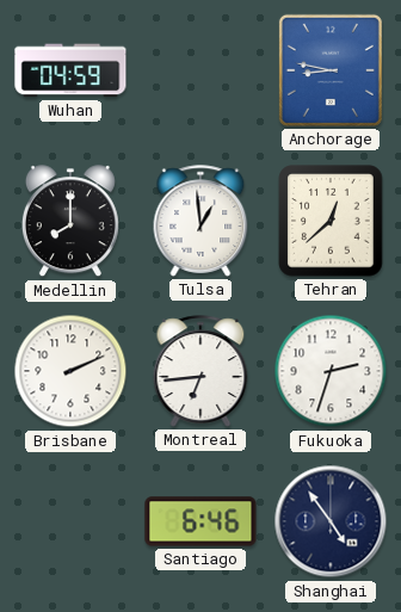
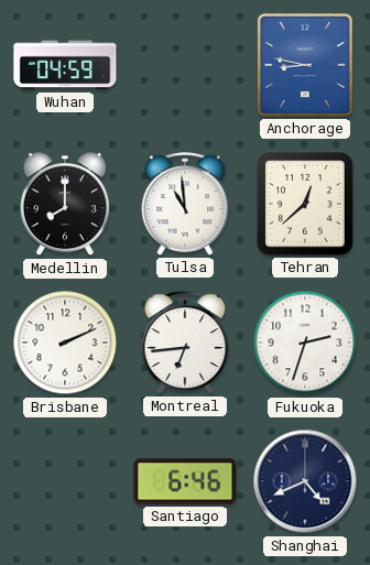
Tulsa: 12:59 -> 10:59
Shanghai: 4:54 -> 4:41
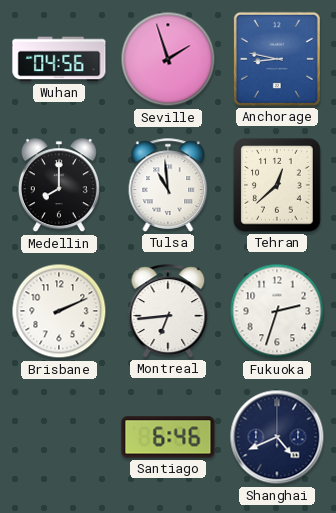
Wuhan: 04:59 -> 04:56
Seville: none -> 1:57
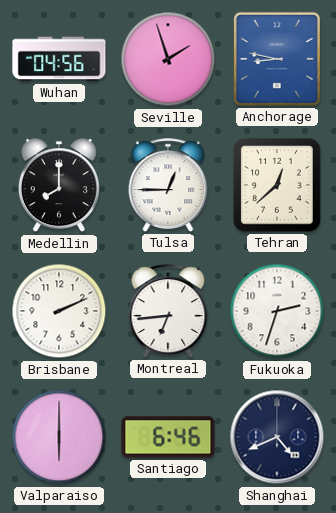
Tulsa: 10:59 -> 12:45
Valparaiso: none -> 6:00
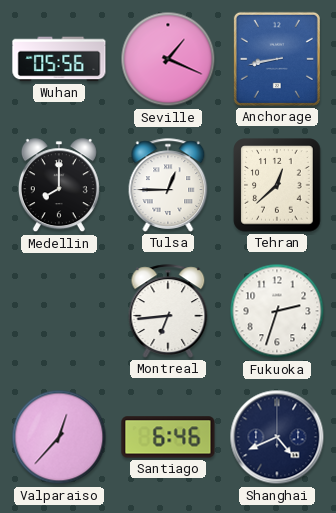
Wuhan: 04:56 -> 05:56
Seville: 1:57 -> 1:19
Anchorage: 8:47 -> 8:43
Brisbane: 2:11 -> none
Valparaiso: 6:00 -> 12:37
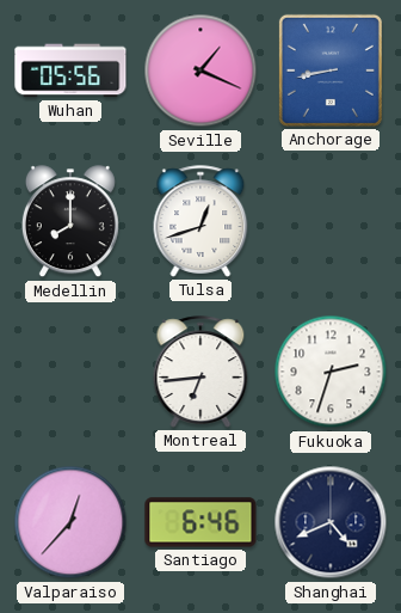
Tulsa: 12:45 -> 12:42
Tehran: 12:38 -> none
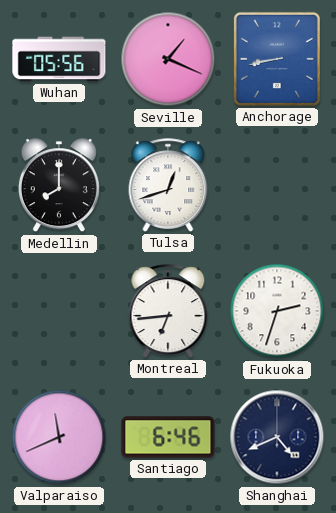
Valparaiso: 12:37 -> 11:41
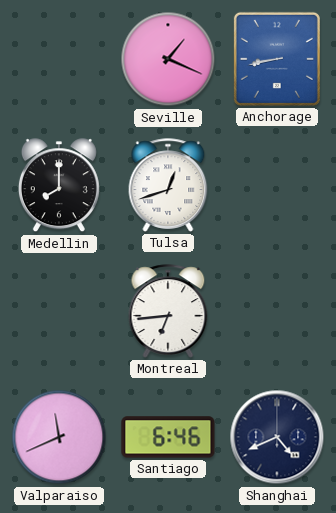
Wuhan: 05:56 -> none
Fukuoka: 2:33 -> none
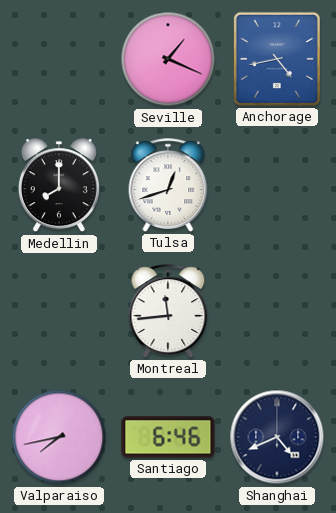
Anchorage: 8:43 -> 4:43
Montreal: 6:44 -> 11:44
Valparaiso: 11:41 -> 7:43
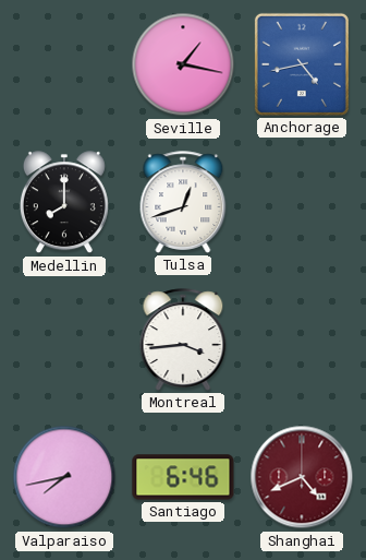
Seville: 1:19 -> 1:17
Montreal: 11:44 -> 3:44
Shanghai dial: navy -> burgundy
